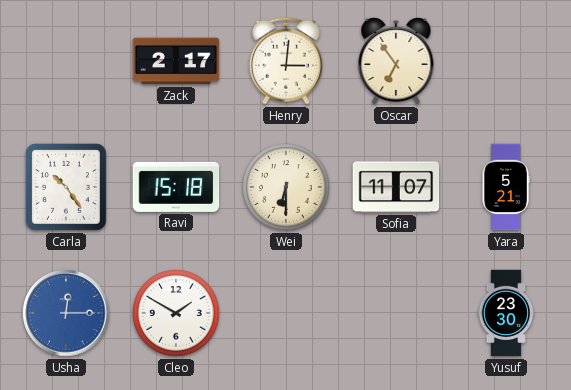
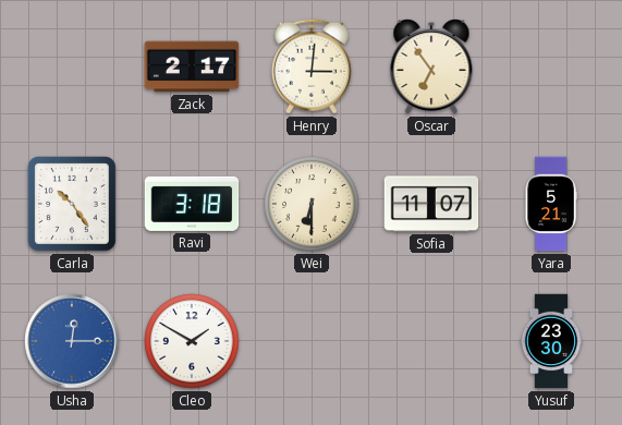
Ravi: 15:18 -> 3:18
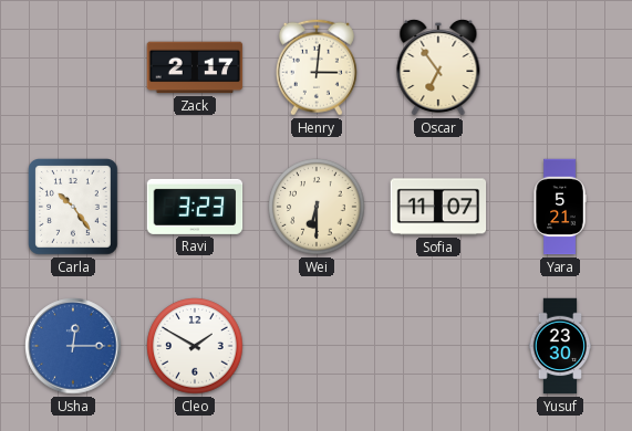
Ravi: 3:18 -> 3:23
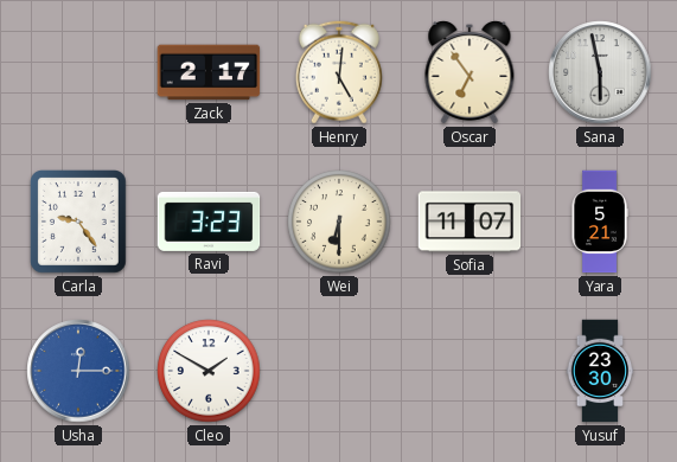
Henry: 3:01 -> 5:01
Sana: none -> 5:58
Carla: 10:24 -> 9:24
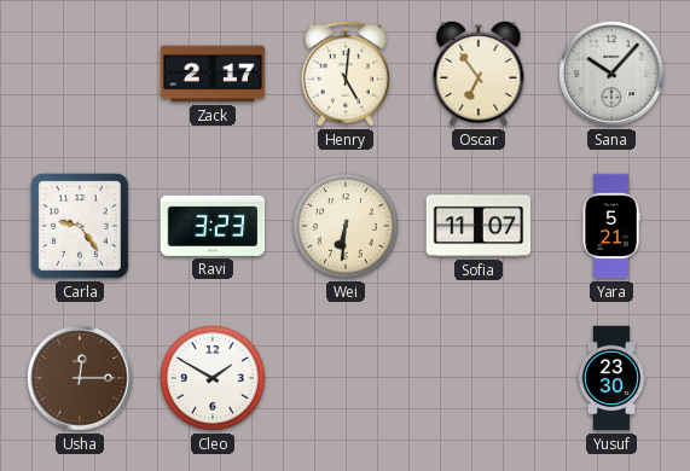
Sana: 5:58 -> 10:07
Wei: 6:30 -> 6:31
Usha dial: blue -> brown
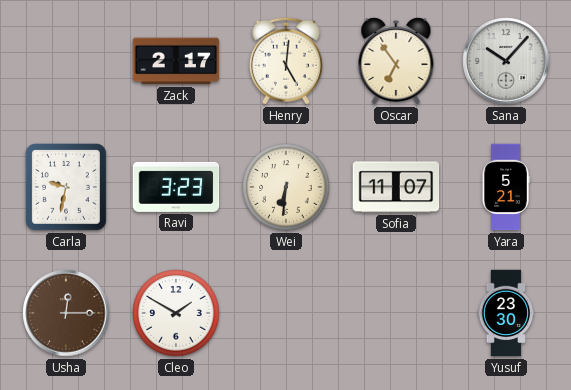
Carla: 9:24 -> 9:32
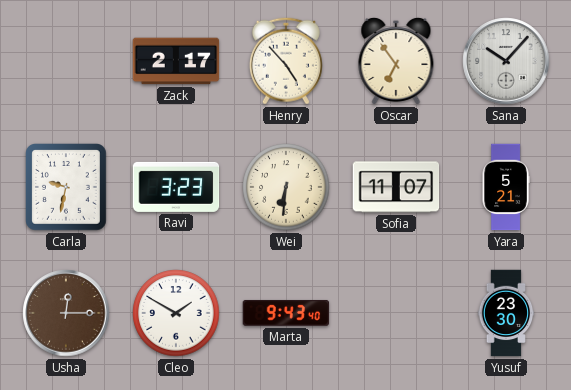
Henry: 5:01 -> 4:53
Marta: none -> 9:43
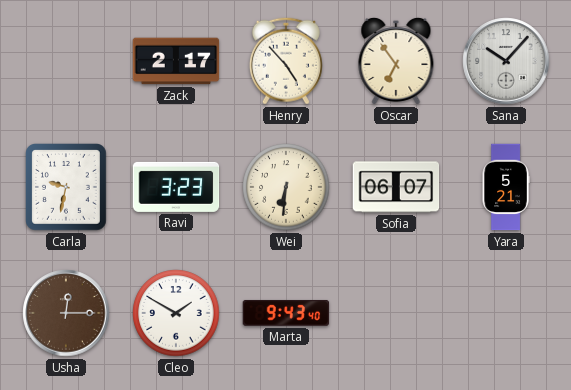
Sofia: 11:07 -> 06:07
Yusuf: 23:30 -> none
